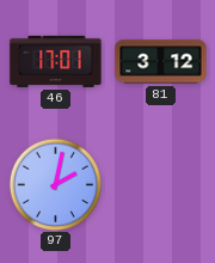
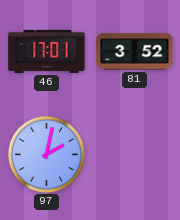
81: 3:12 -> 3:52
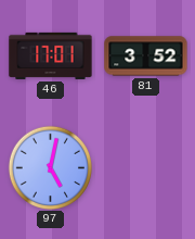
97: 2:02 -> 5:02
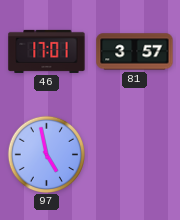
81: 3:52 -> 3:57
97: 5:02 -> 4:58
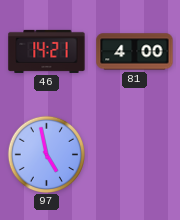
46: 17:01 -> 14:21
81: 3:57 -> 4:00
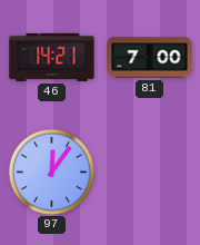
81: 4:00 -> 7:00
97: 4:58 -> 12:06
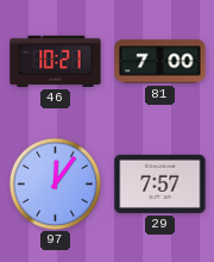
46: 14:21 -> 10:21
29: none -> 7:57
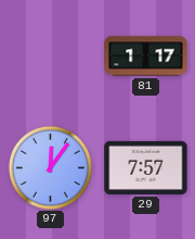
46: 10:21 -> none
81: 7:00 -> 1:17
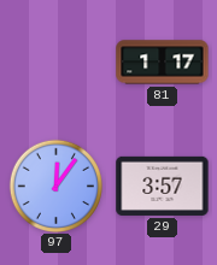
29: 7:57 -> 3:57
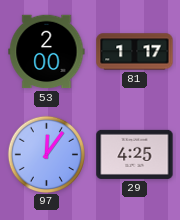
53: none -> 2:00
29: 3:57 -> 4:25
